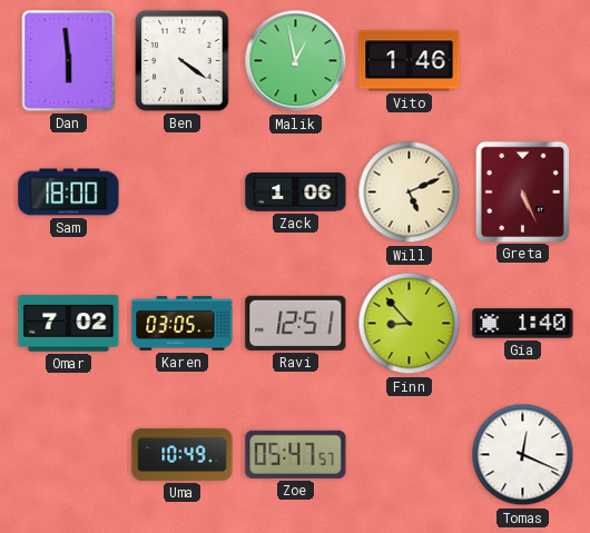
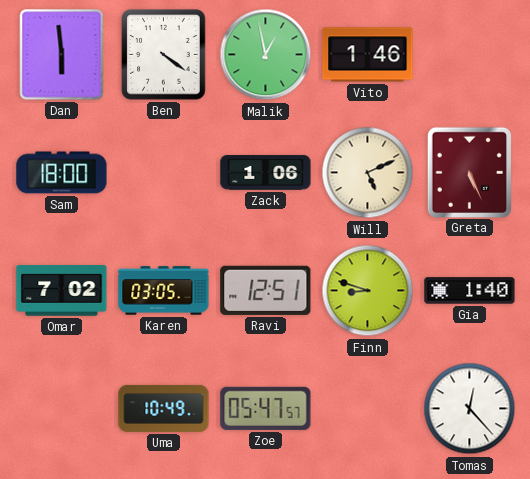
Finn: 8:53 -> 8:48
Tomas: 12:19 -> 12:23
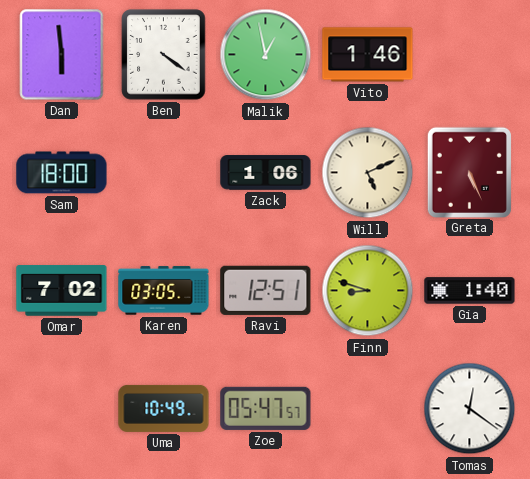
Tomas: 12:23 -> 12:21
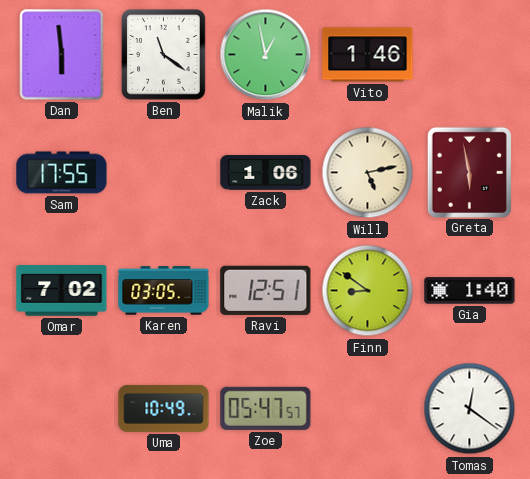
Ben: 4:21 -> 11:21
Sam: 18:00 -> 17:55
Will: 5:11 -> 5:13
Greta: 5:26 -> 5:58
Finn: 8:48 -> 8:51
